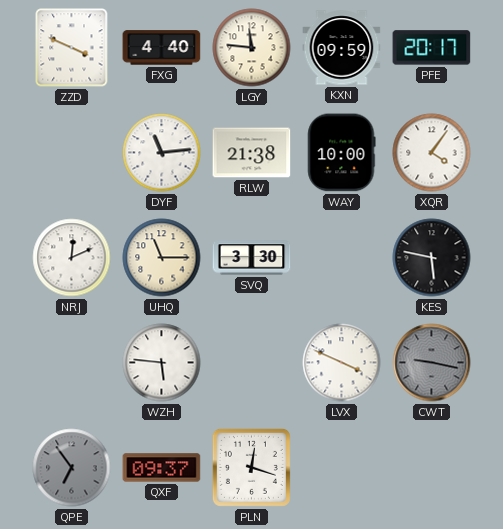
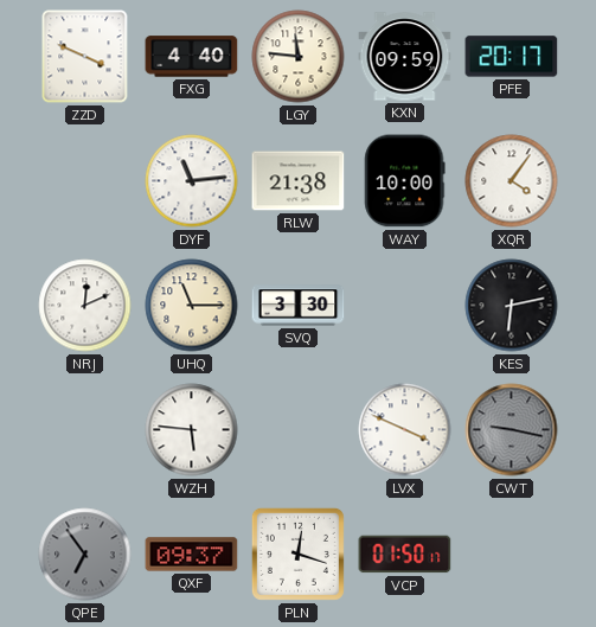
KES: 5:47 -> 6:13
VCP: none -> 01:50
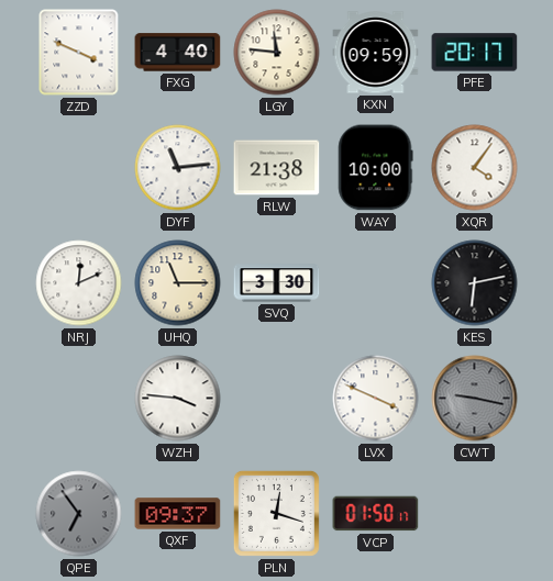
WZH: 5:46 -> 3:46
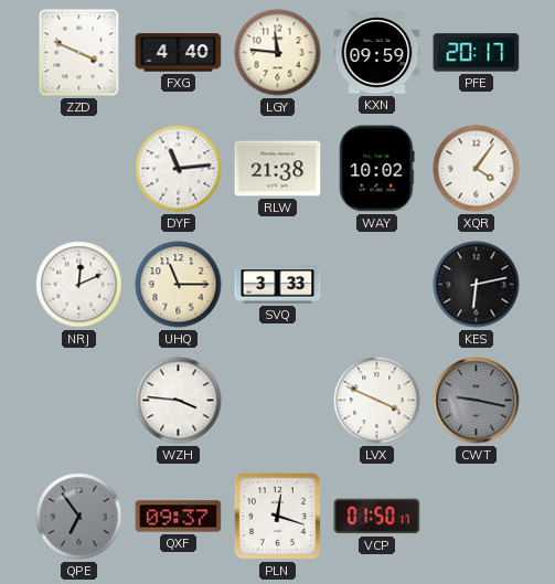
WAY: 10:00 -> 10:02
SVQ: 3:30 -> 3:33
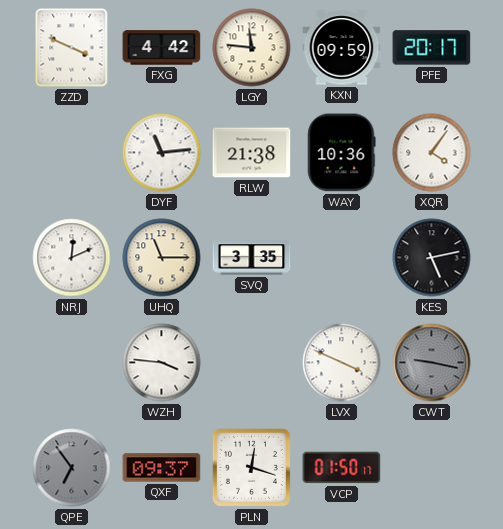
FXG: 4:40 -> 4:42
WAY: 10:02 -> 10:36
SVQ: 3:33 -> 3:35
KES: 6:13 -> 5:13
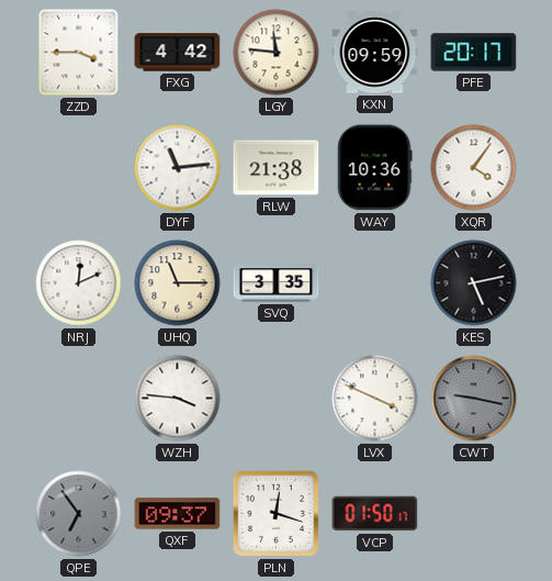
ZZD: 3:49 -> 3:45
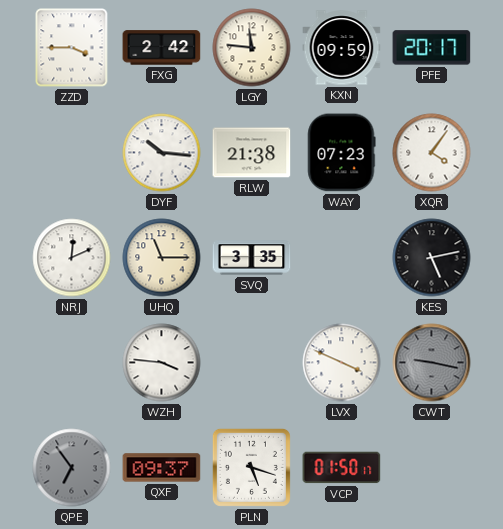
FXG: 4:42 -> 2:42
DYF: 11:14 -> 10:16
WAY: 10:36 -> 07:23
PLN: 12:18 -> 5:18
